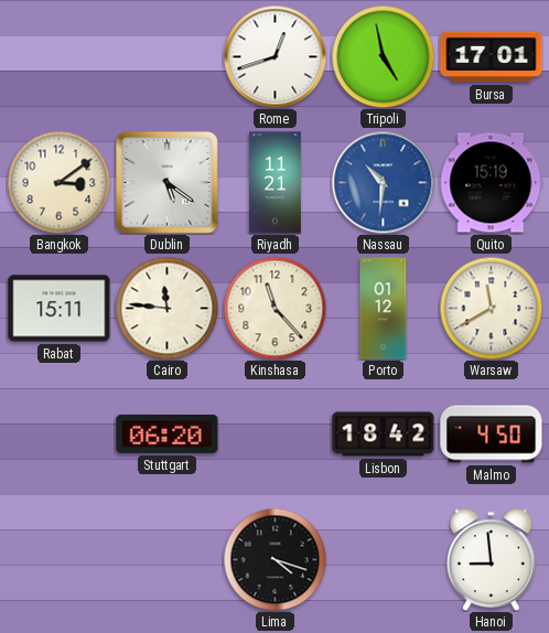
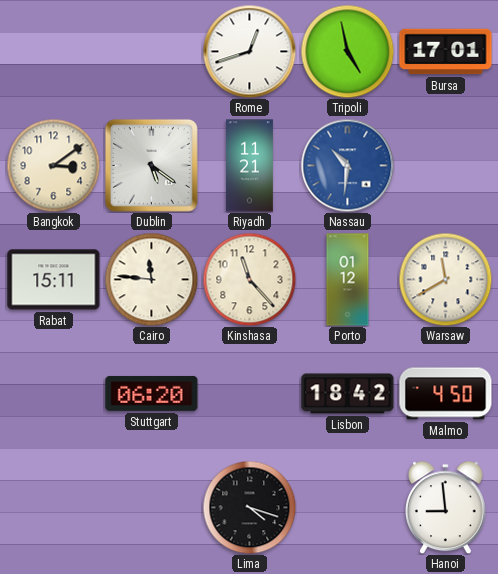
Quito: 15:19 -> none
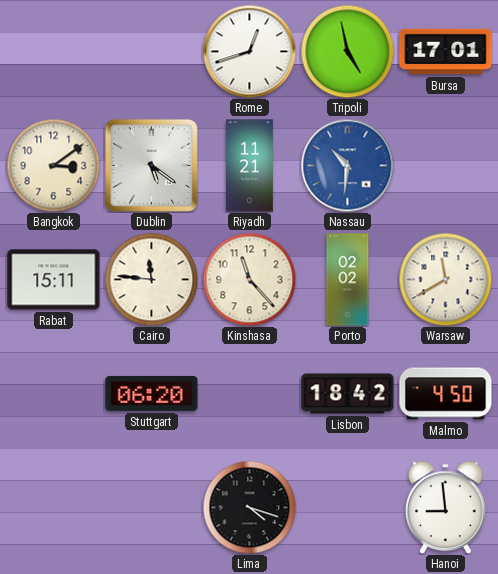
Porto: 01:12 -> 02:02
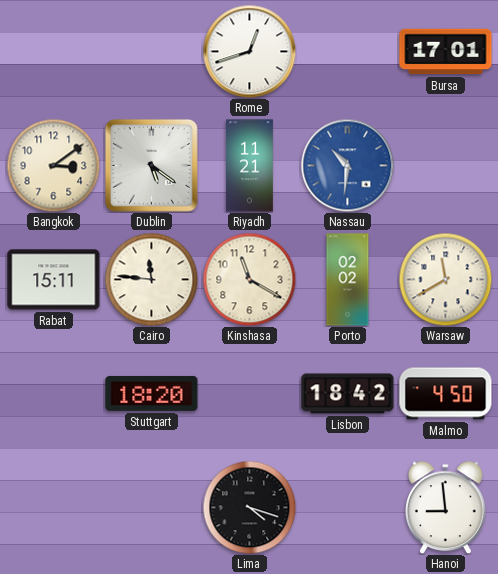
Tripoli: 4:58 -> none
Kinshasa: 11:23 -> 11:20
Stuttgart: 06:20 -> 18:20
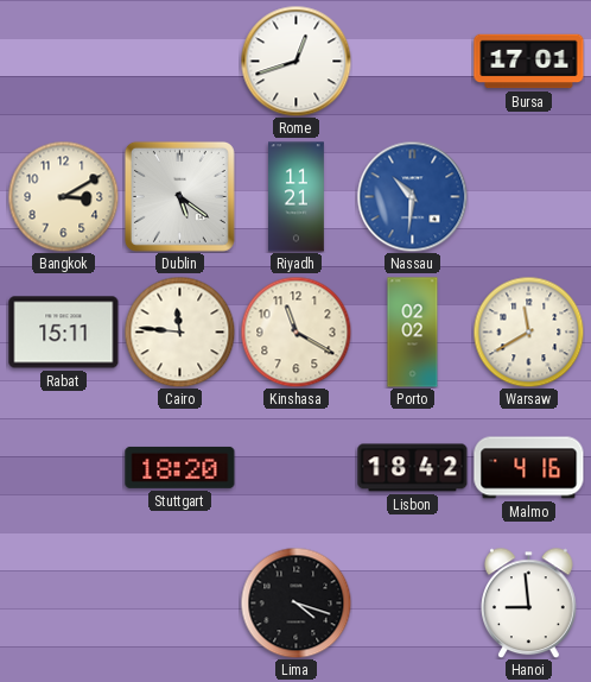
Bangkok: 3:09 -> 3:10
Malmo: 4:50 -> 4:16
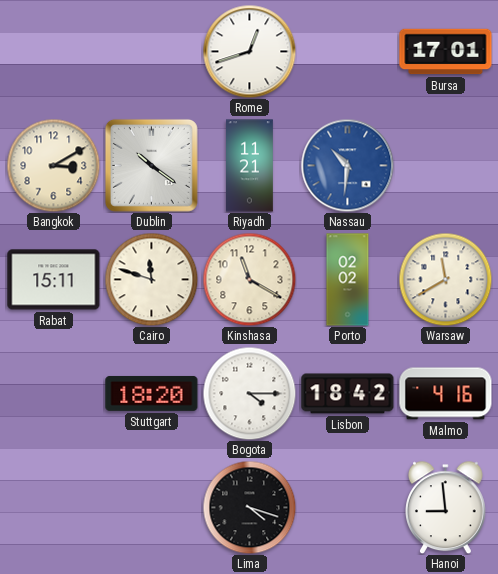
Dublin: 5:21 -> 10:21
Cairo: 11:46 -> 11:48
Bogota: none -> 4:15
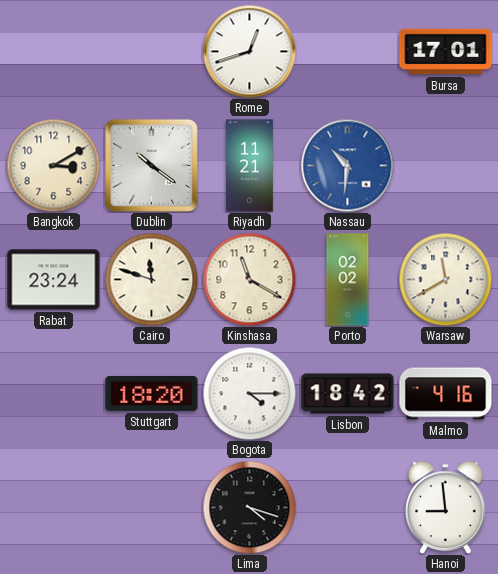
Rabat: 15:11 -> 23:24
